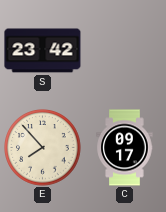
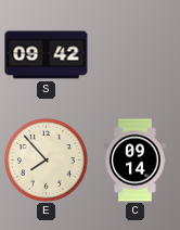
S: 23:42 -> 09:42
C: 09:17 -> 09:14
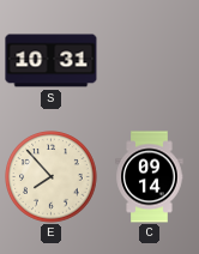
S: 09:42 -> 10:31
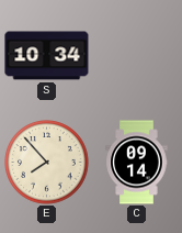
S: 10:31 -> 10:34
